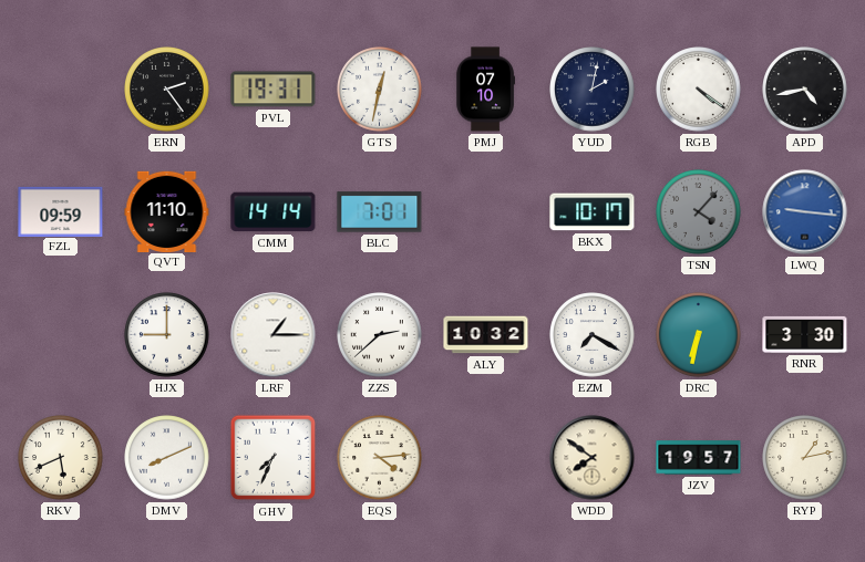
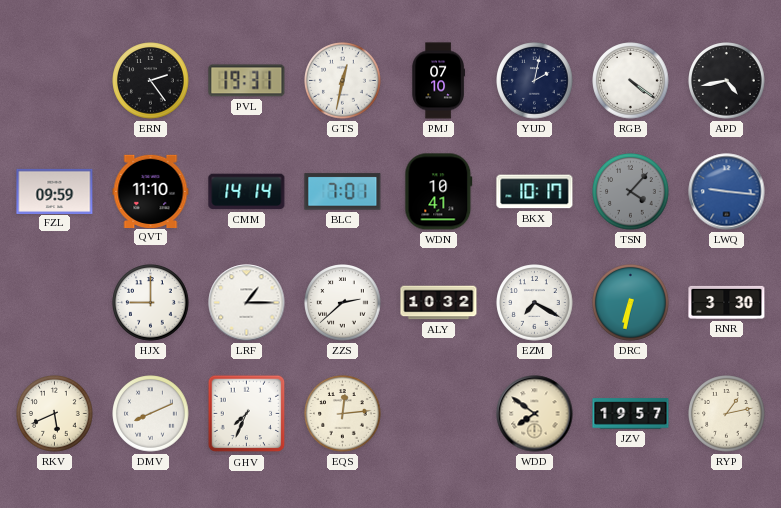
WDN: none -> 10:41
EQS: 4:14 -> 12:14
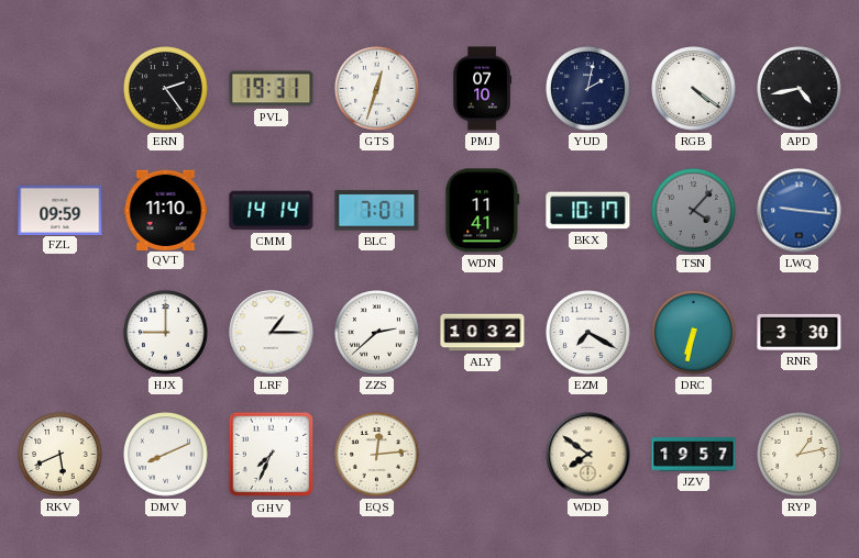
GTS: 12:32 -> 12:33
WDN: 10:41 -> 11:41
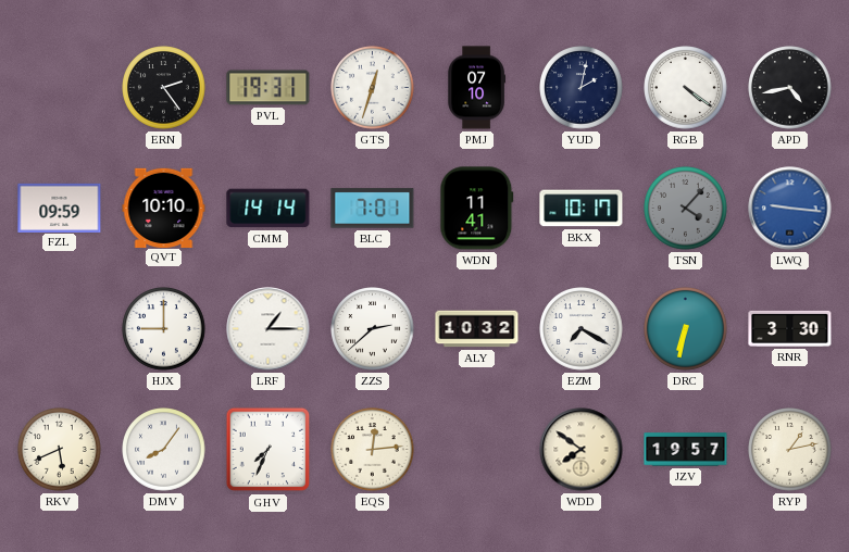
QVT: 11:10 -> 10:10
DMV: 8:11 -> 8:06
